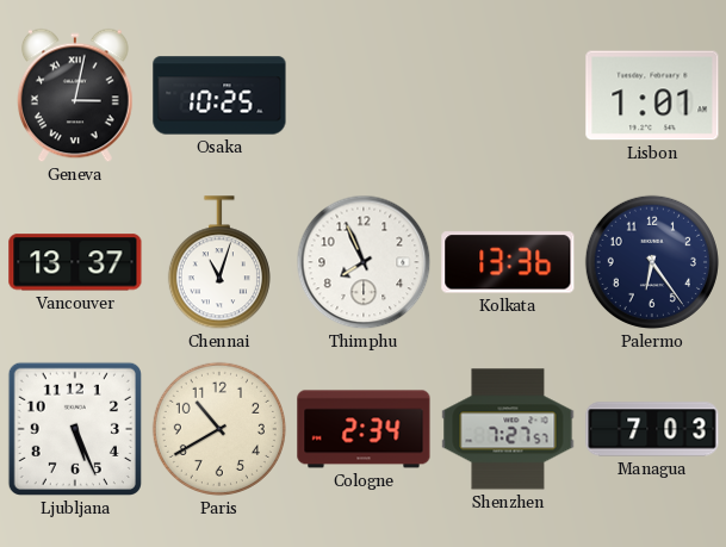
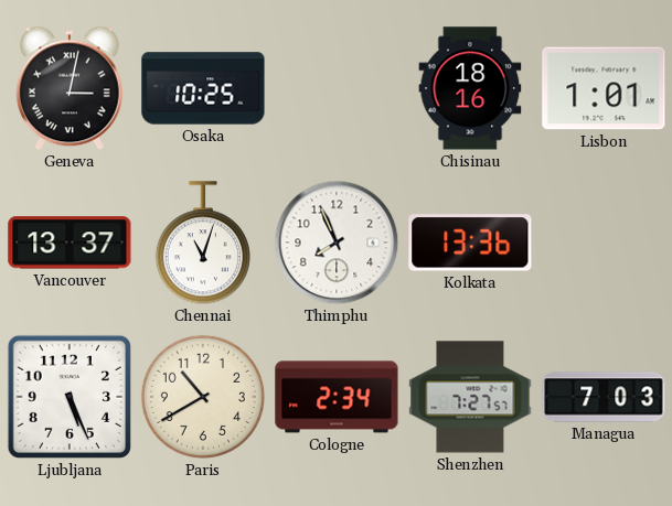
Chisinau: none -> 18:16
Palermo: 6:24 -> none
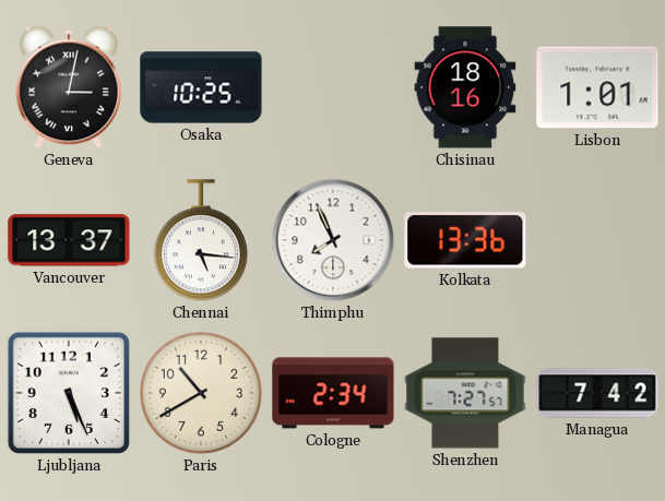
Chennai: 11:03 -> 5:16
Managua: 7:03 -> 7:42
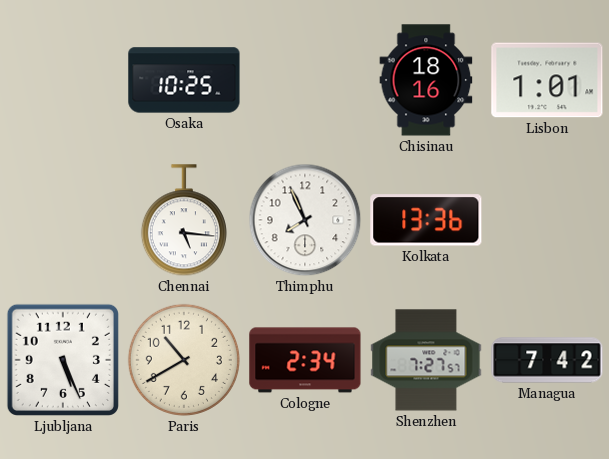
Geneva: 3:02 -> none
Vancouver: 13:37 -> none
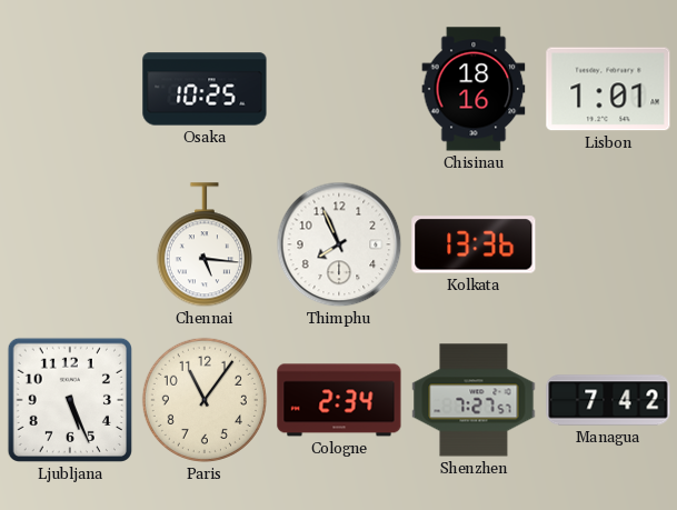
Paris: 10:40 -> 11:06
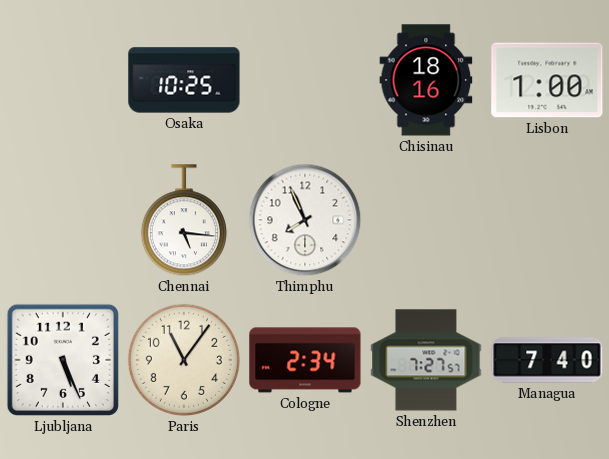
Lisbon: 1:01 -> 1:00
Kolkata: 13:36 -> none
Managua: 7:42 -> 7:40
